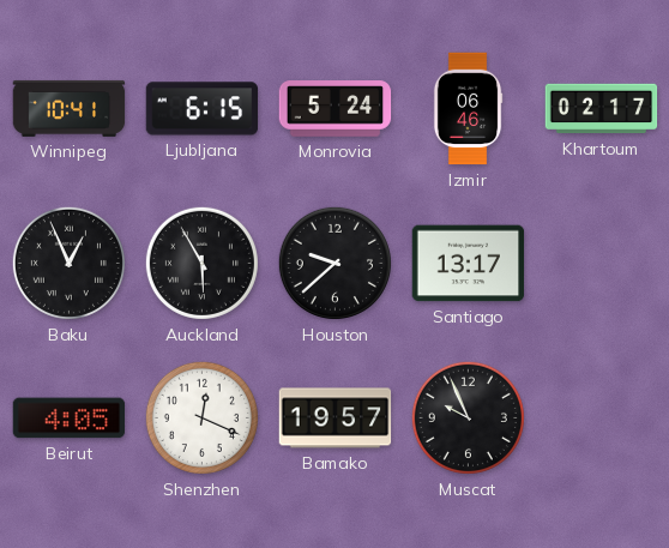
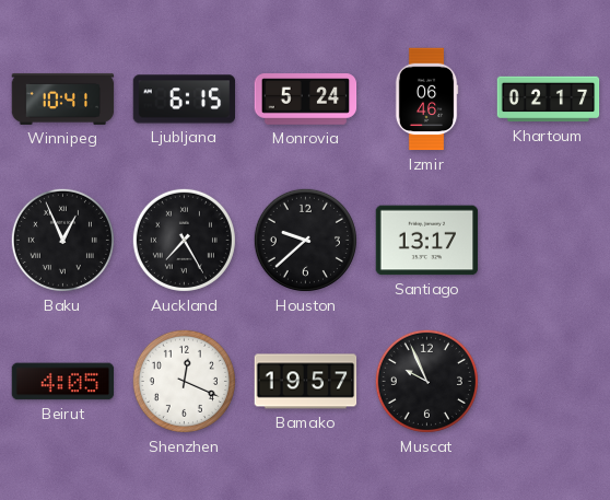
Auckland: 5:55 -> 7:25
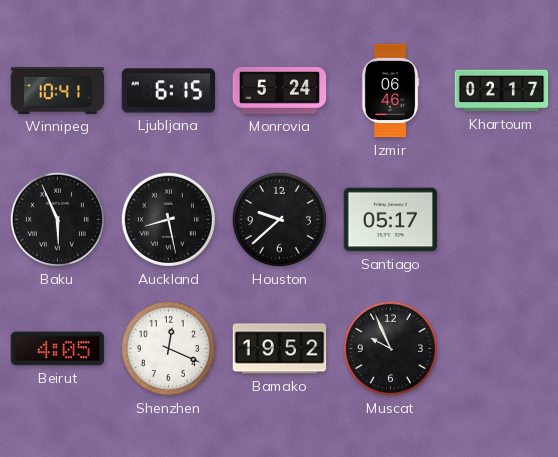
Baku: 12:56 -> 5:56
Auckland: 7:25 -> 8:28
Santiago: 13:17 -> 05:17
Bamako: 19:57 -> 19:52
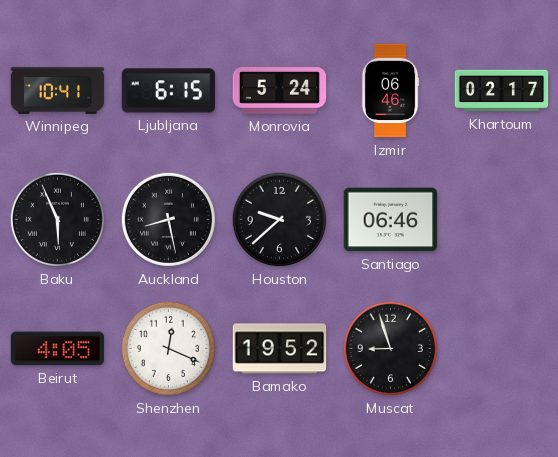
Santiago: 05:17 -> 06:46
Muscat: 9:56 -> 8:57
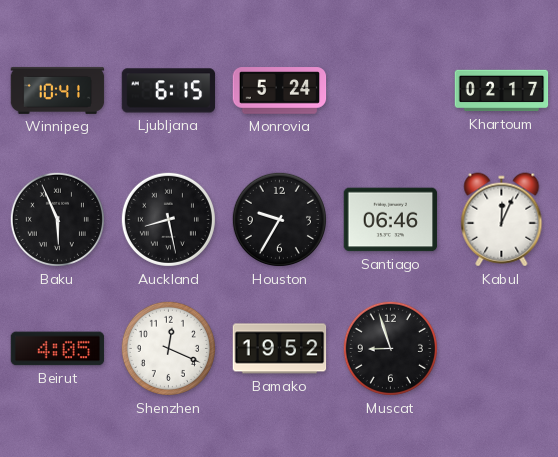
Izmir: 06:46 -> none
Houston: 9:38 -> 9:35
Kabul: none -> 12:04
